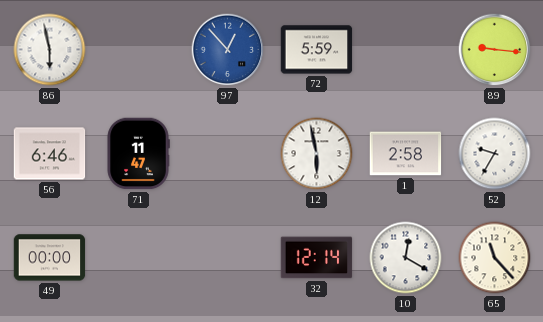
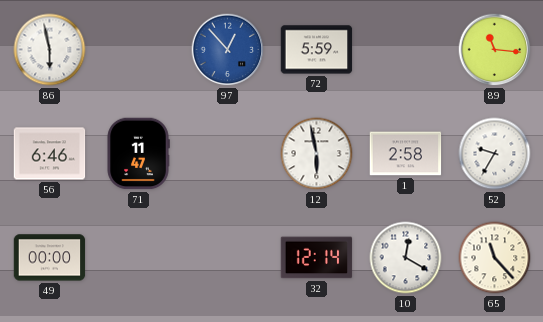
89: 9:16 -> 11:16
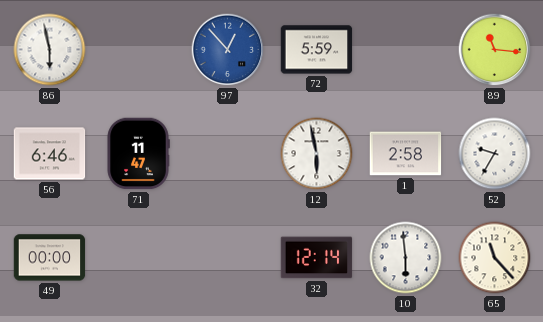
10: 12:20 -> 5:59
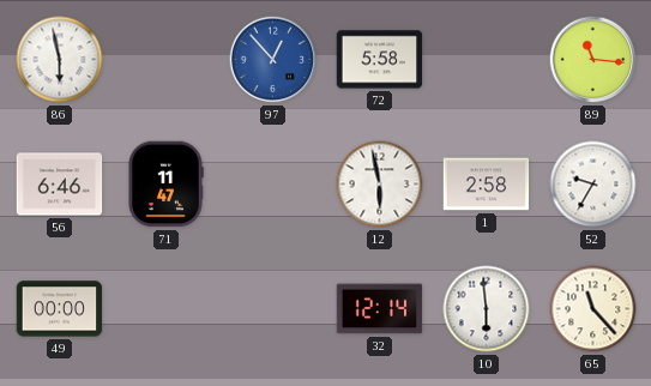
72: 5:59 -> 5:58
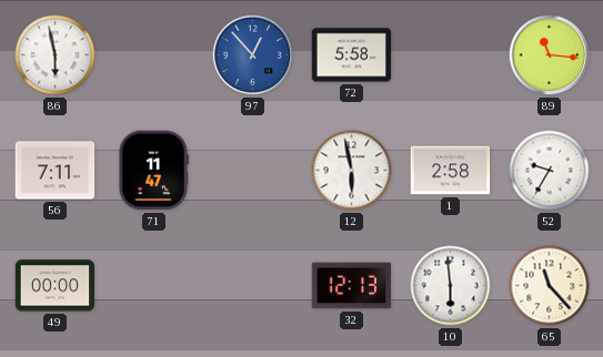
56: 6:46 -> 7:11
32: 12:14 -> 12:13
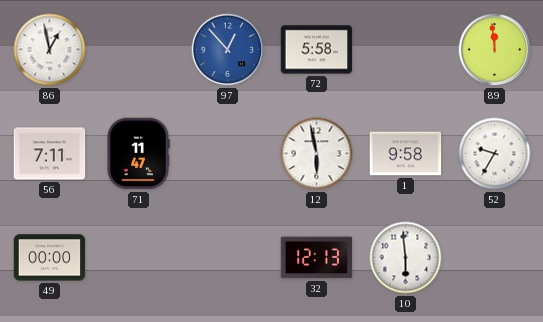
86: 5:58 -> 12:58
89: 11:16 -> 11:59
1: 2:58 -> 9:58
65: 11:23 -> none
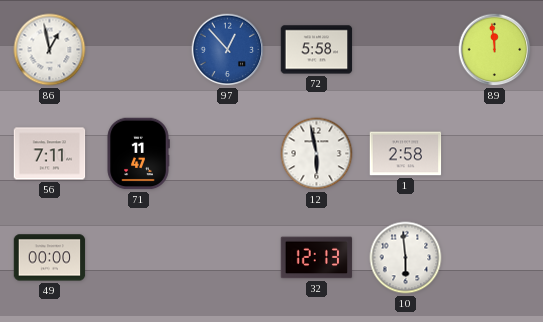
1: 9:58 -> 2:58
52: 9:35 -> none
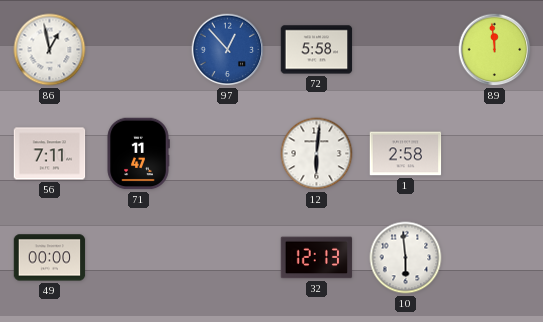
12: 5:58 -> 6:01
